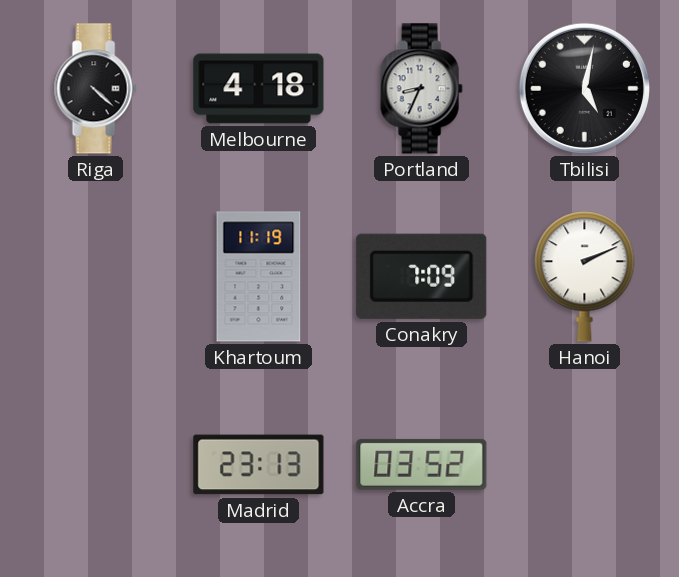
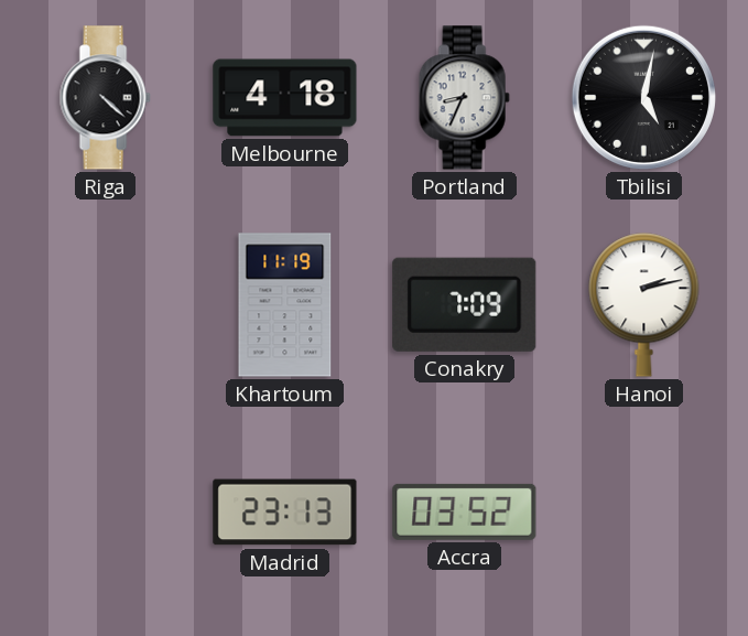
Hanoi: 2:11 -> 2:13
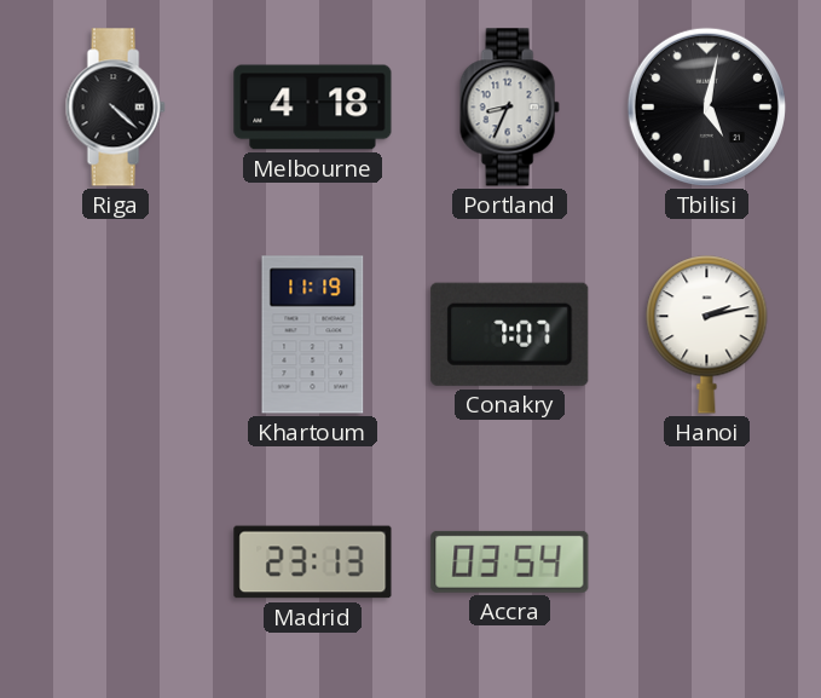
Conakry: 7:09 -> 7:07
Accra: 03:52 -> 03:54
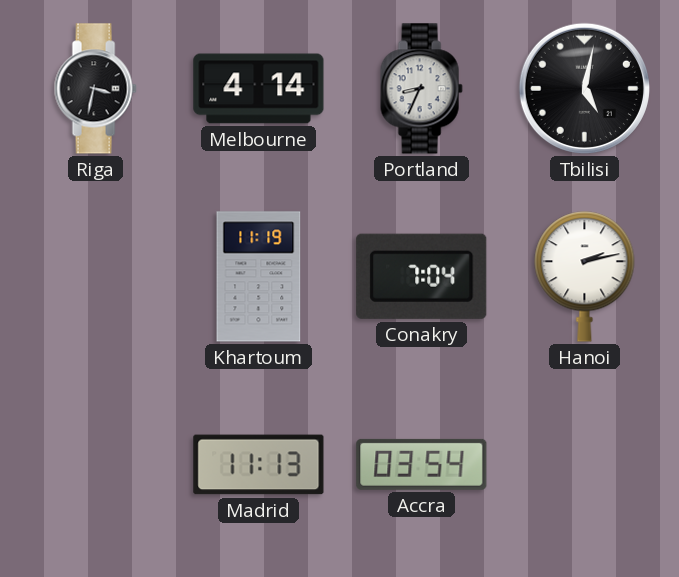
Riga: 4:22 -> 3:32
Melbourne: 4:18 -> 4:14
Conakry: 7:07 -> 7:04
Madrid: 23:13 -> 11:13
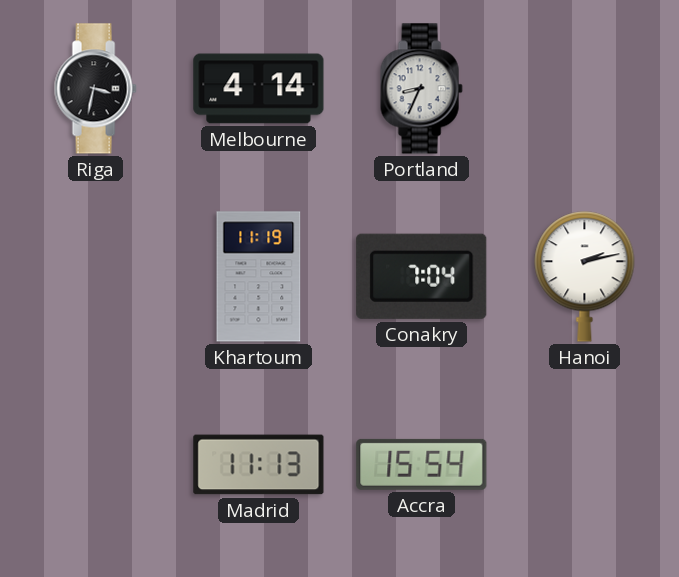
Tbilisi: 5:02 -> none
Accra: 03:54 -> 15:54
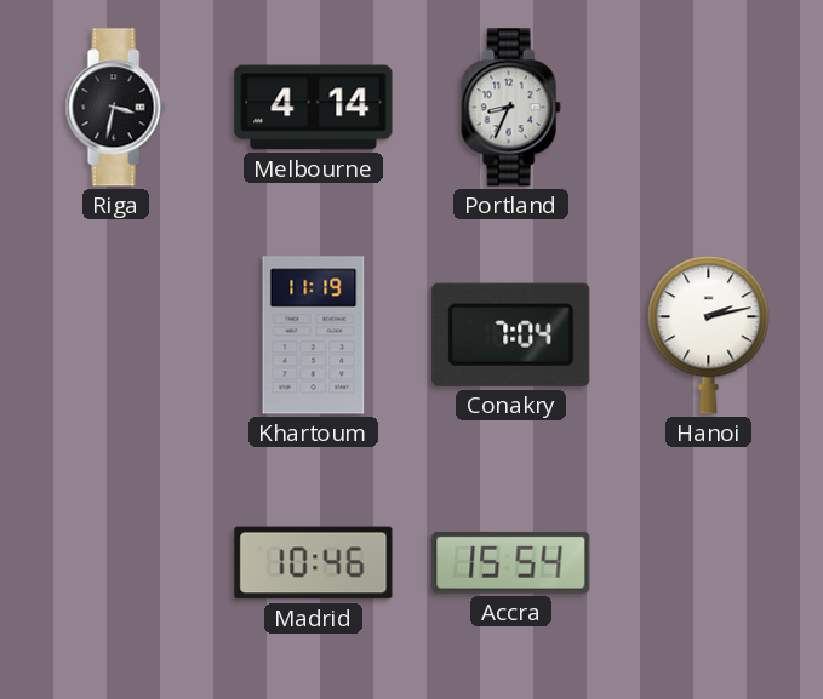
Madrid: 11:13 -> 10:46
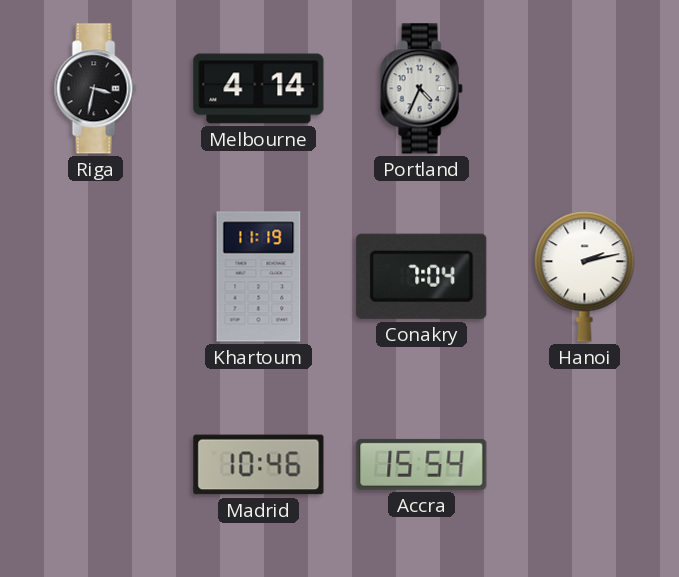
Portland: 8:34 -> 4:34
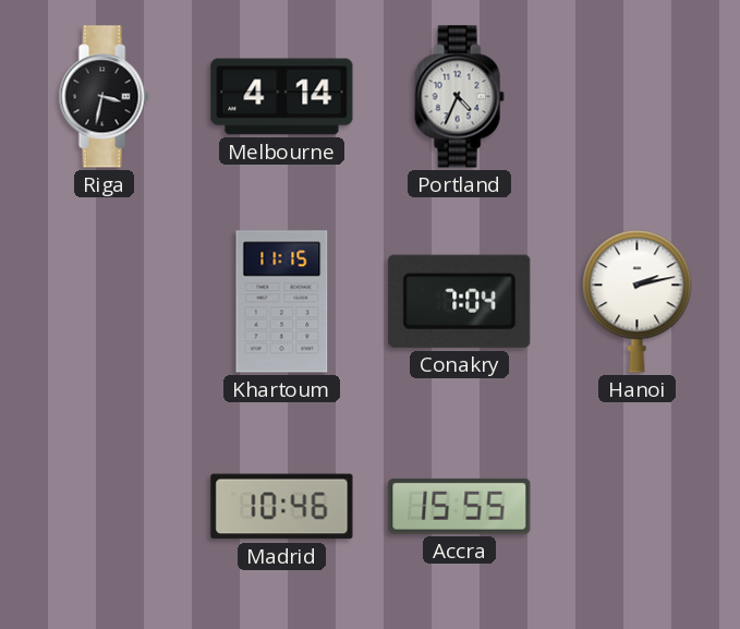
Khartoum: 11:19 -> 11:15
Accra: 15:54 -> 15:55
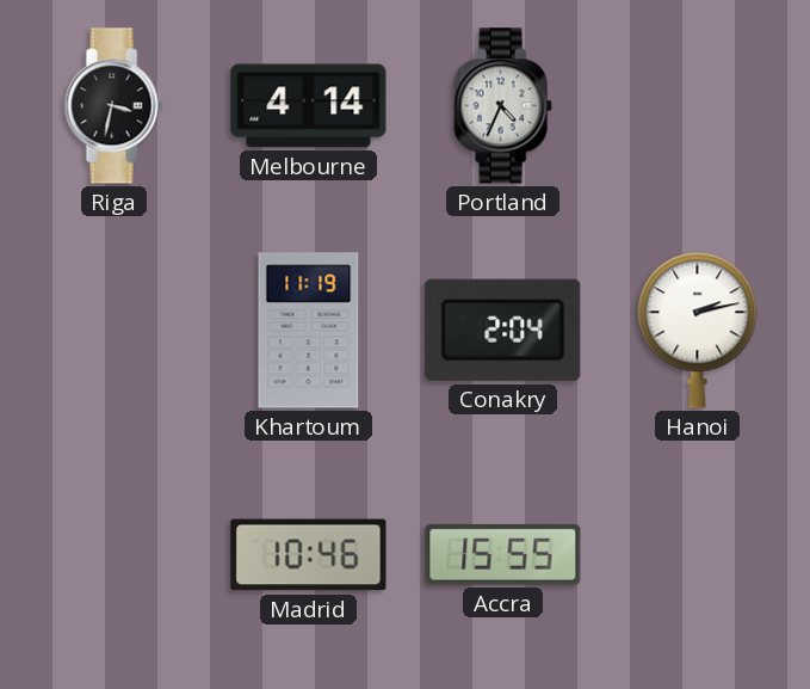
Khartoum: 11:15 -> 11:19
Conakry: 7:04 -> 2:04
